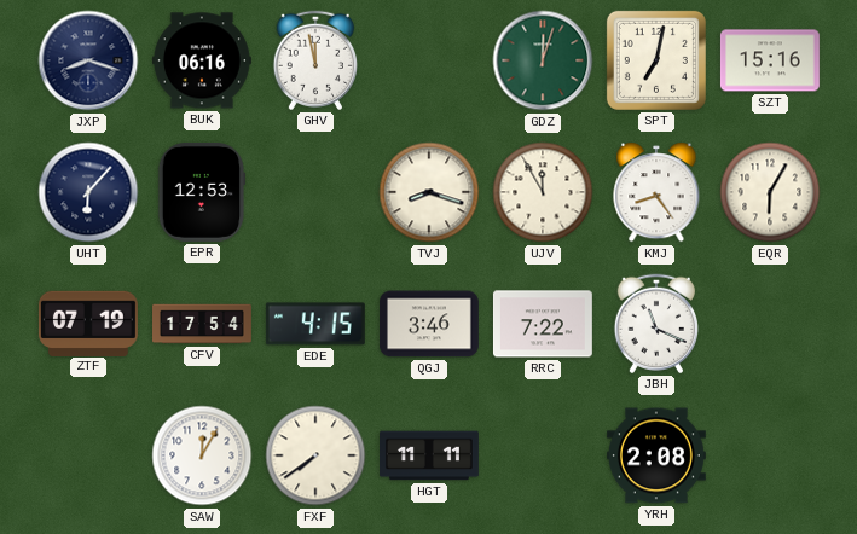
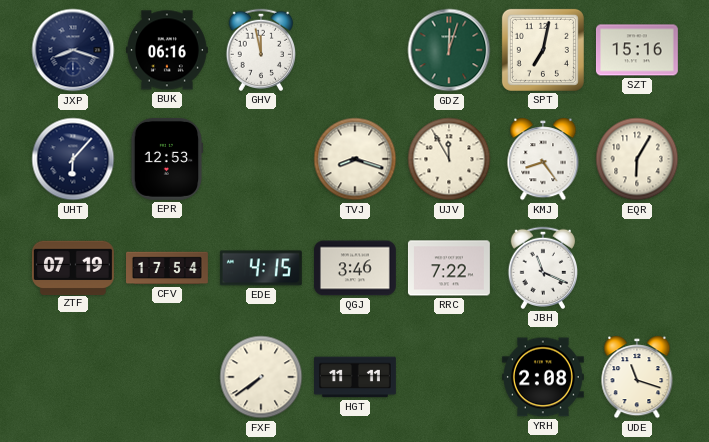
SAW: 12:05 -> none
UDE: none -> 11:18
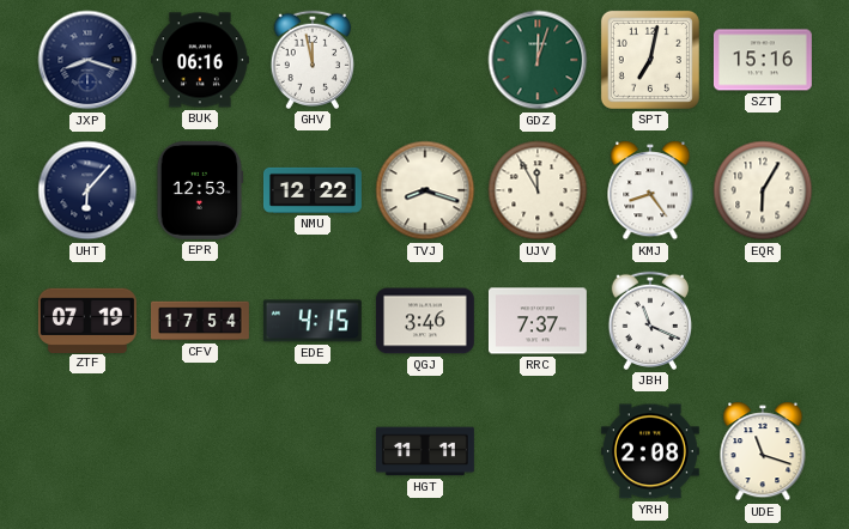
NMU: none -> 12:22
RRC: 7:22 -> 7:37
FXF: 7:39 -> none
